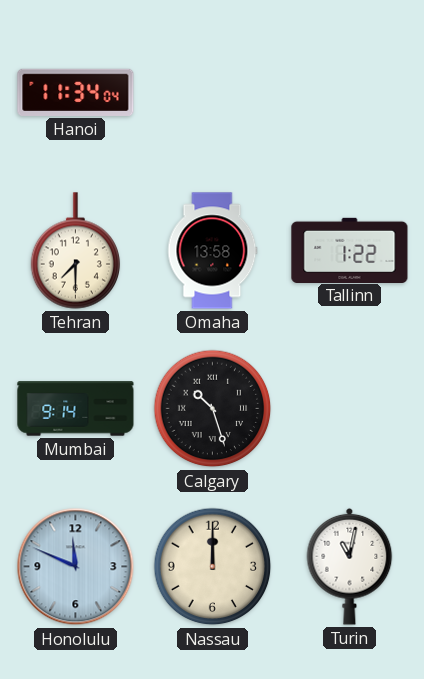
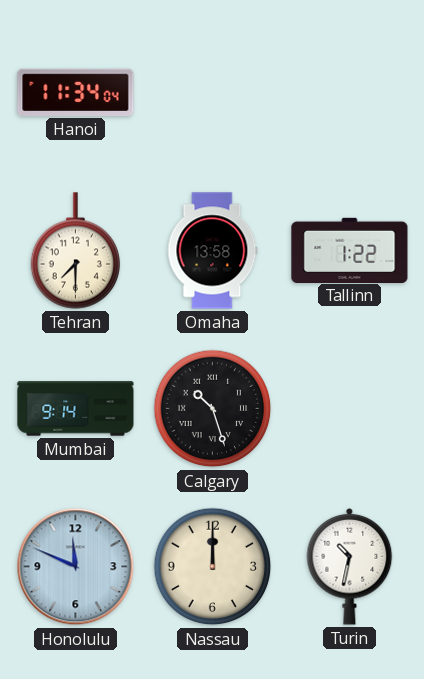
Turin: 11:02 -> 10:32
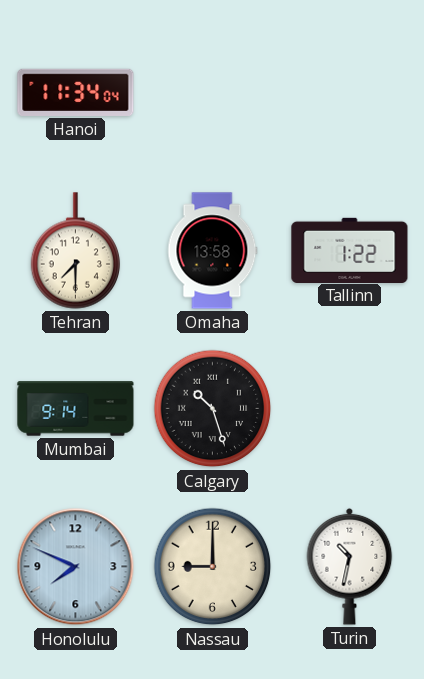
Honolulu: 11:49 -> 7:49
Nassau: 12:00 -> 9:00
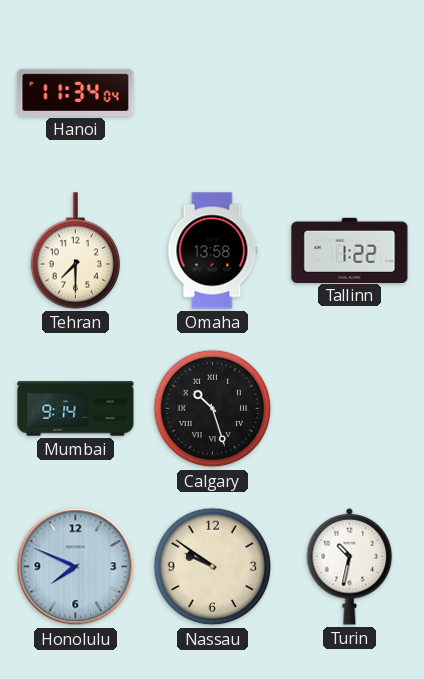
Nassau: 9:00 -> 9:51
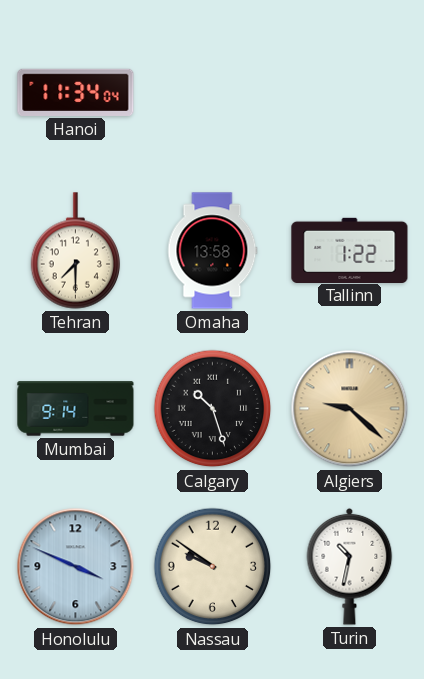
Algiers: none -> 9:22
Honolulu: 7:49 -> 3:49
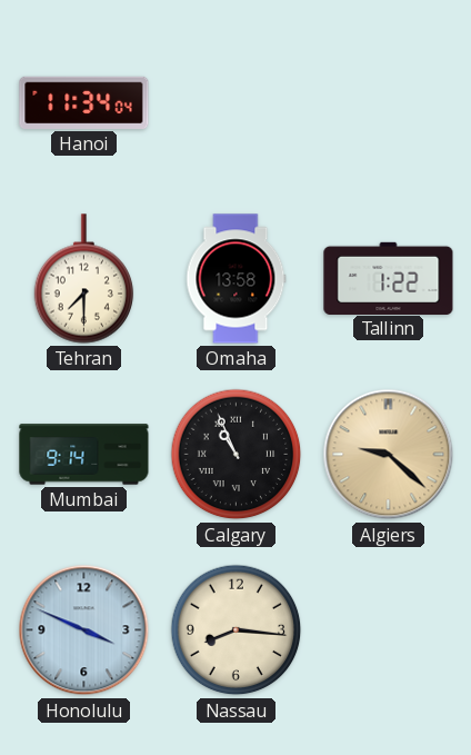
Calgary: 10:27 -> 10:56
Nassau: 9:51 -> 8:16
Turin: 10:32 -> none
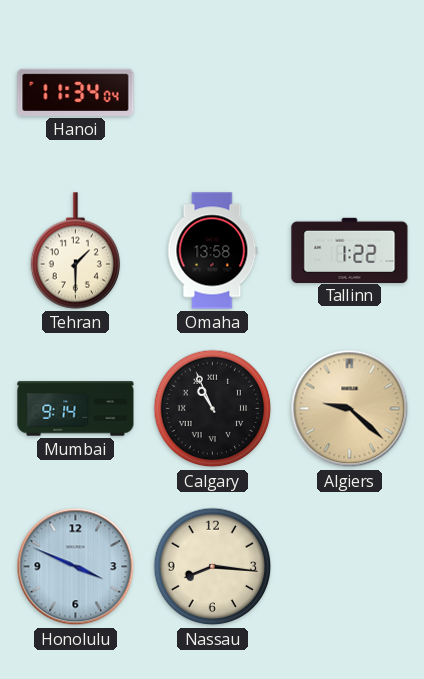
Tehran: 7:30 -> 1:30
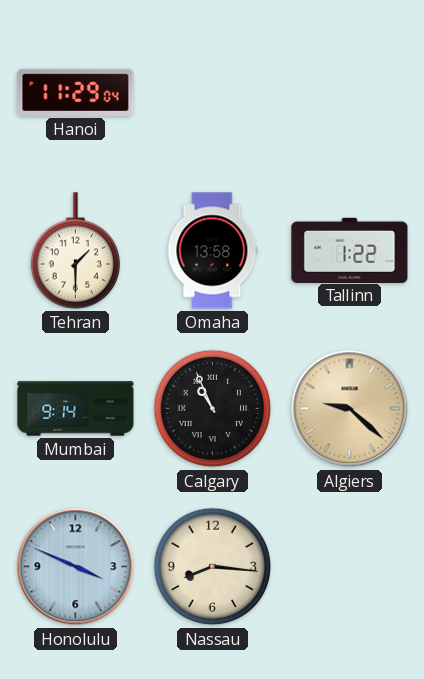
Hanoi: 11:34 -> 11:29
